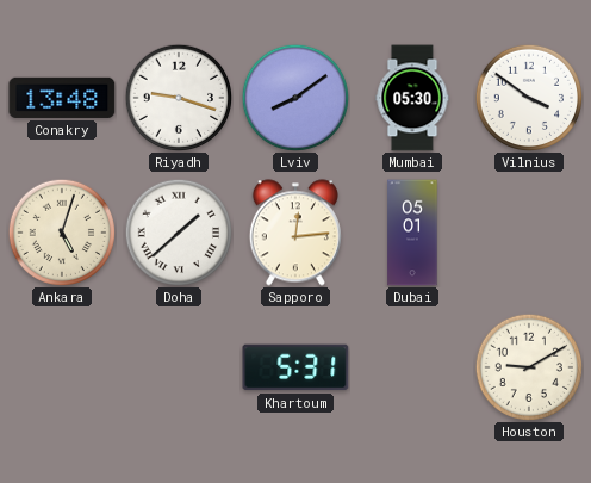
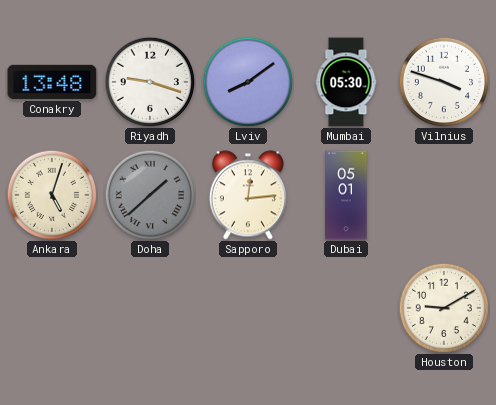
Vilnius: 3:51 -> 3:48
Doha dial: white -> grey
Khartoum: 5:31 -> none
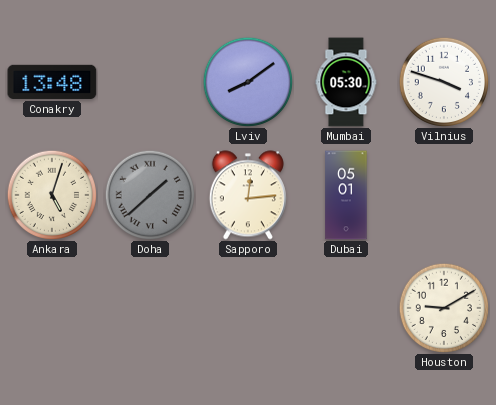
Riyadh: 9:18 -> none
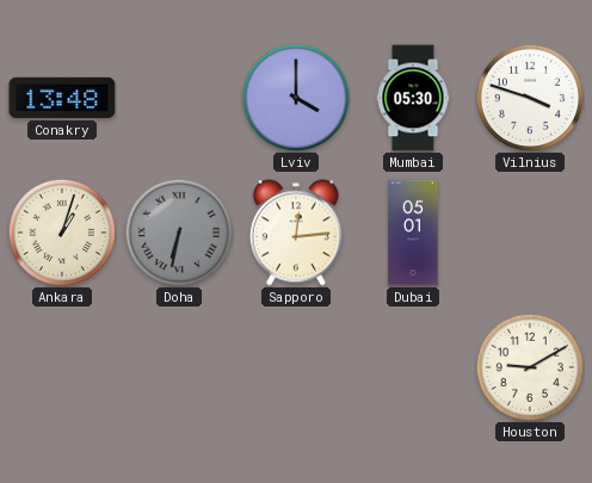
Lviv: 8:09 -> 4:00
Ankara: 5:03 -> 1:03
Doha: 1:38 -> 6:32
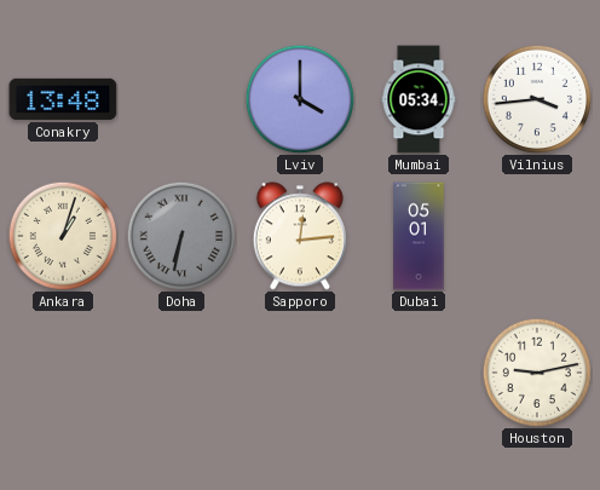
Mumbai: 05:30 -> 05:34
Vilnius: 3:48 -> 3:44
Houston: 9:10 -> 9:13
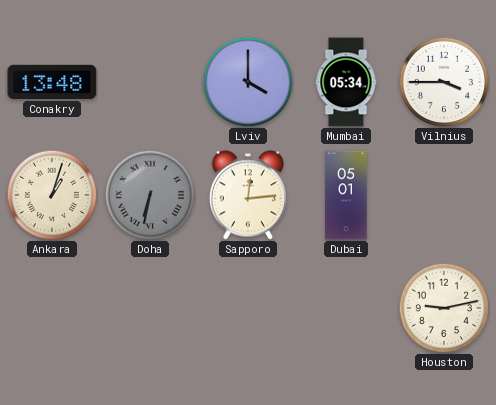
Vilnius: 3:44 -> 3:45
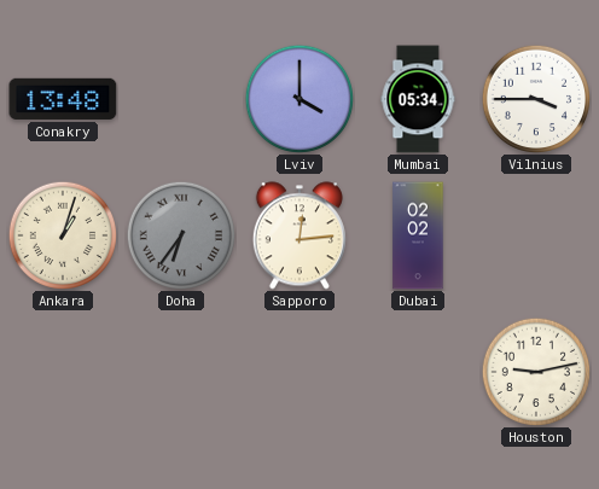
Doha: 6:32 -> 6:36
Dubai: 05:01 -> 02:02
